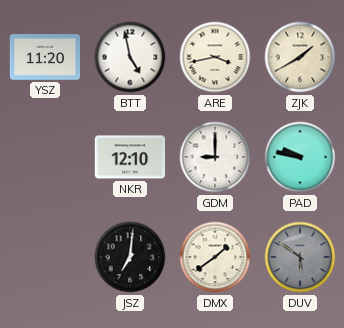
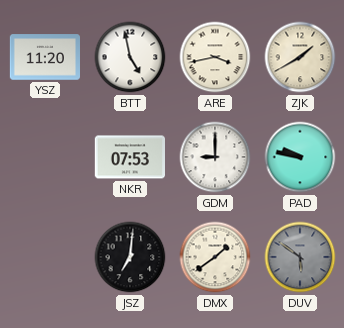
NKR: 12:10 -> 07:53
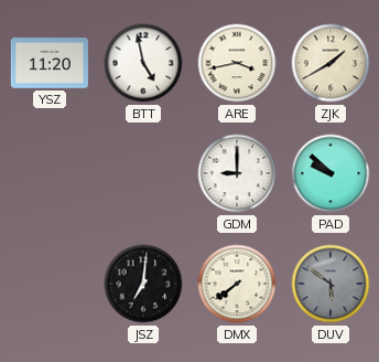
NKR: 07:53 -> none
PAD: 9:47 -> 9:52
DMX: 1:39 -> 7:39
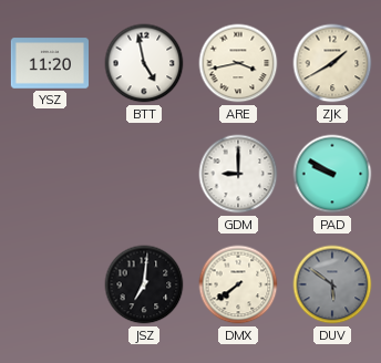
PAD: 9:52 -> 9:50
